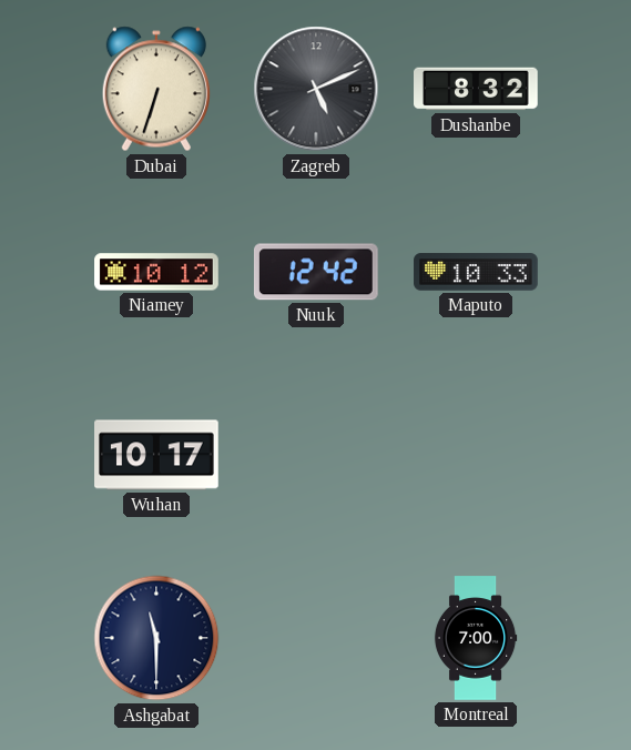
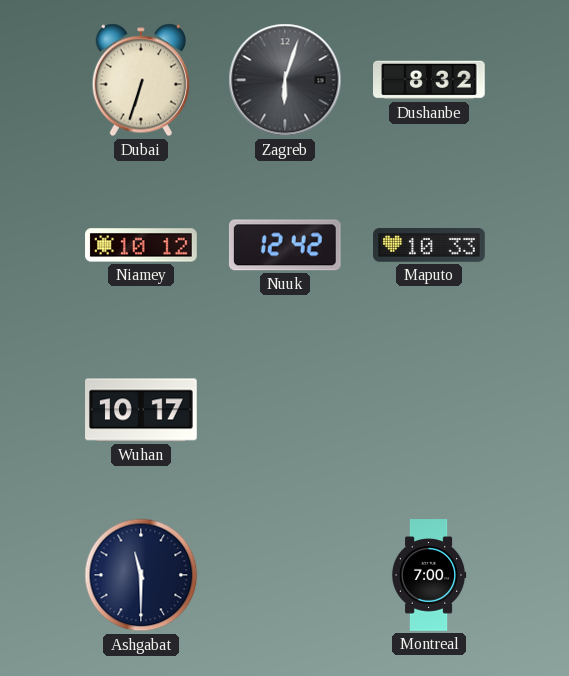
Zagreb: 5:11 -> 6:03
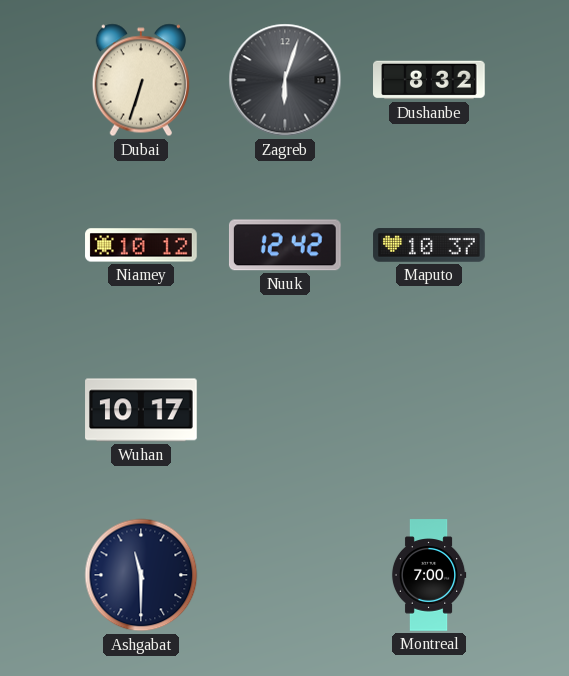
Maputo: 10:33 -> 10:37
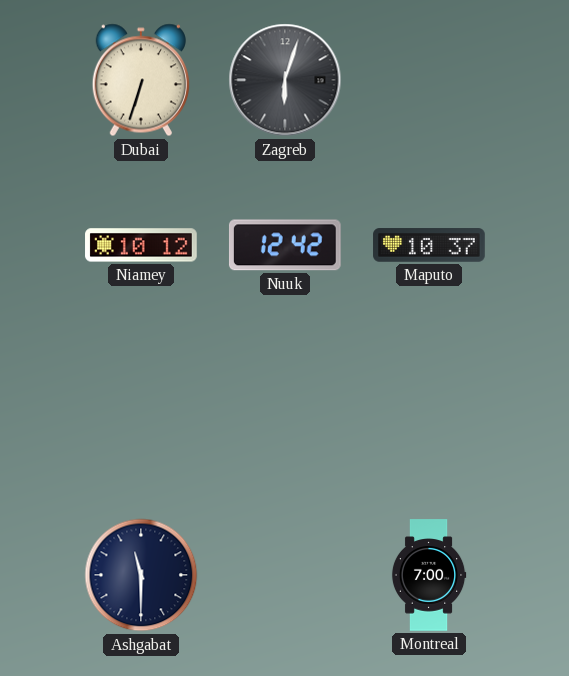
Dushanbe: 8:32 -> none
Wuhan: 10:17 -> none
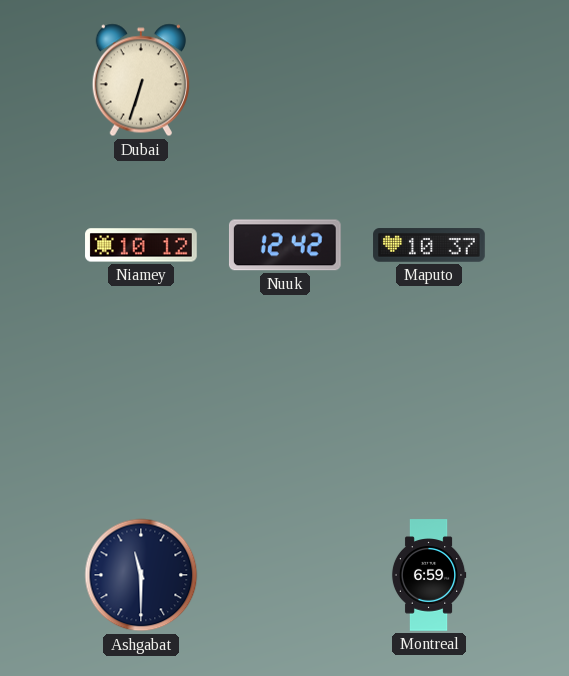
Zagreb: 6:03 -> none
Montreal: 7:00 -> 6:59
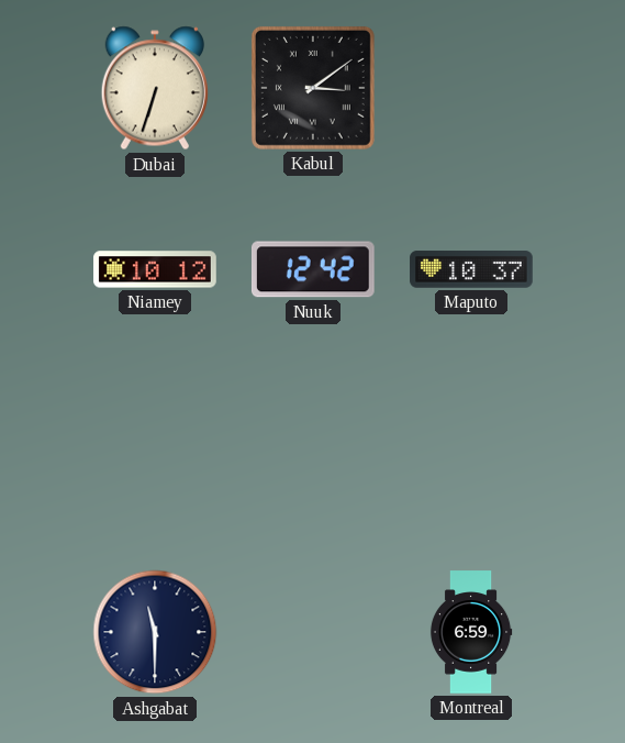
Kabul: none -> 3:09
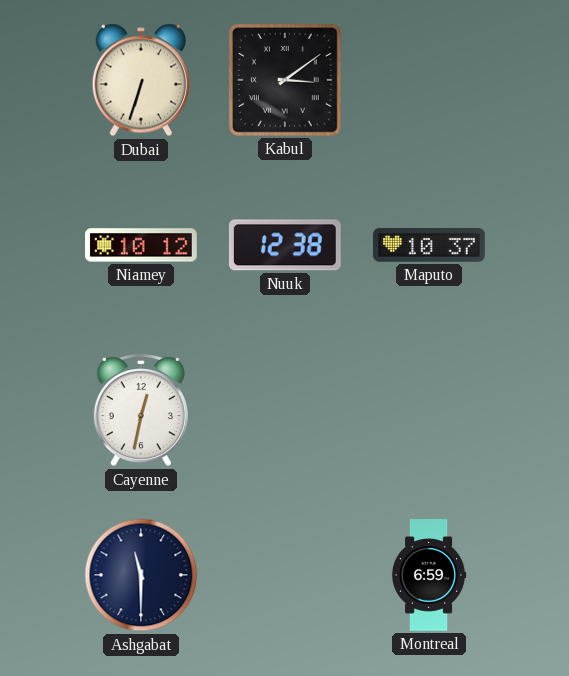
Nuuk: 12:42 -> 12:38
Cayenne: none -> 12:32
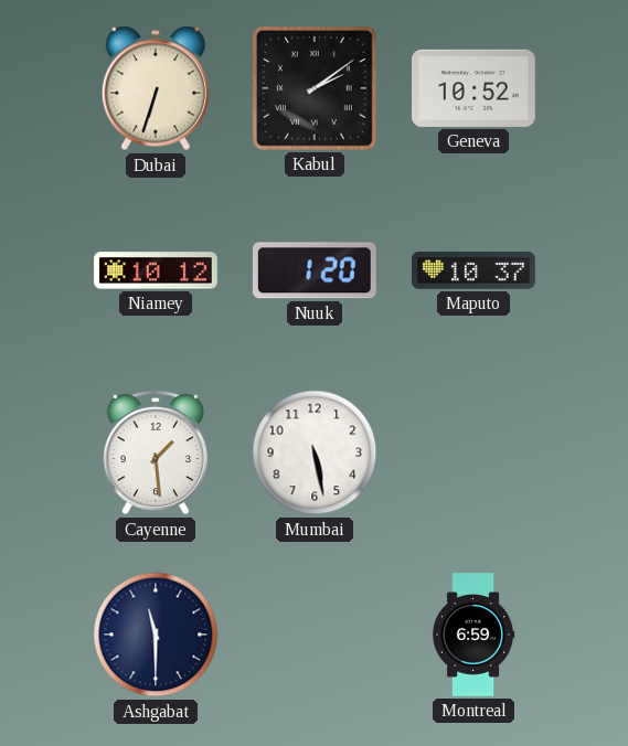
Kabul: 3:09 -> 2:09
Geneva: none -> 10:52
Nuuk: 12:38 -> 1:20
Cayenne: 12:32 -> 1:29
Mumbai: none -> 5:28
